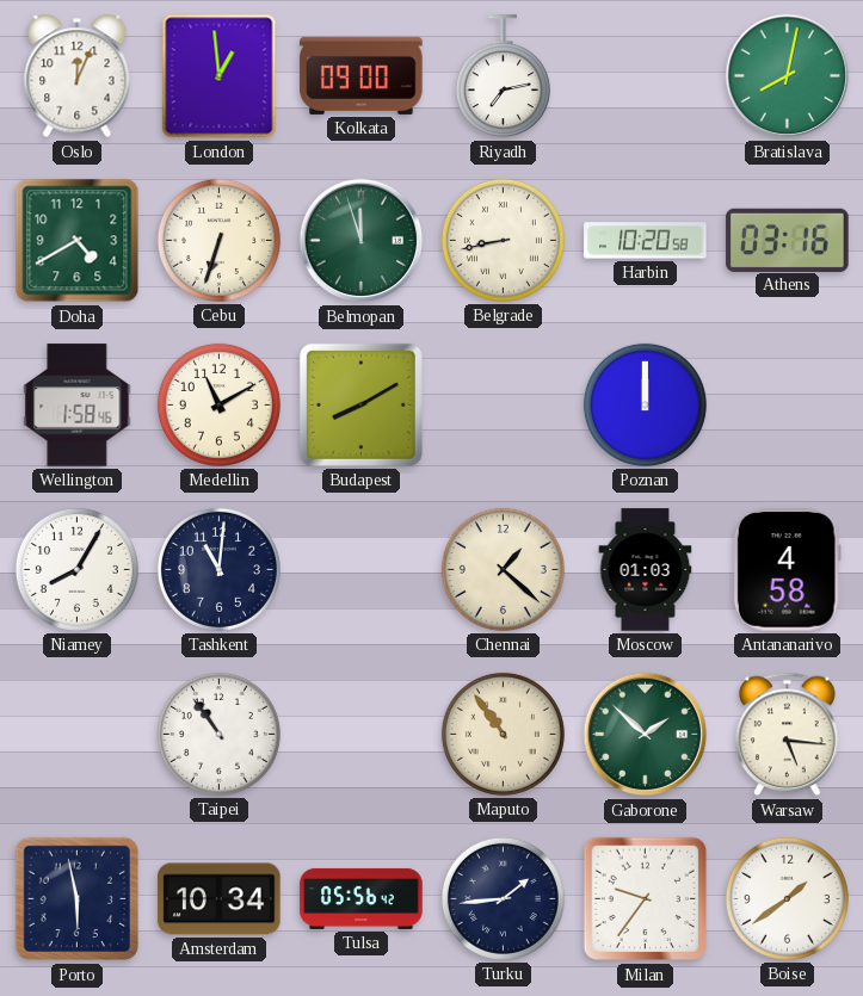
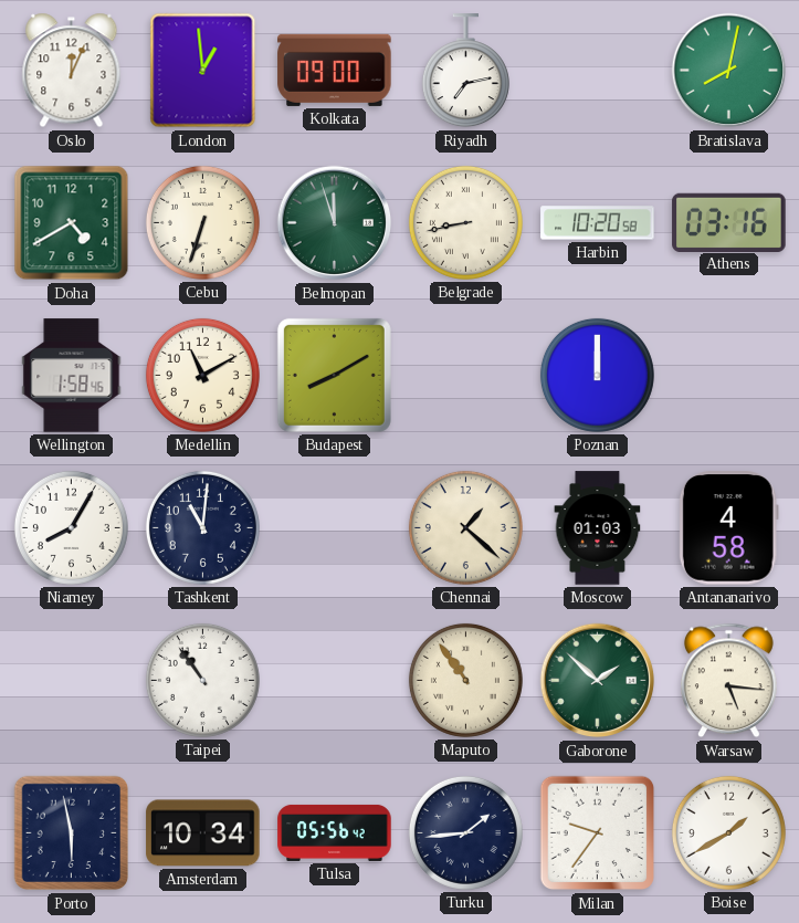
Boise: 1:39 -> 1:40
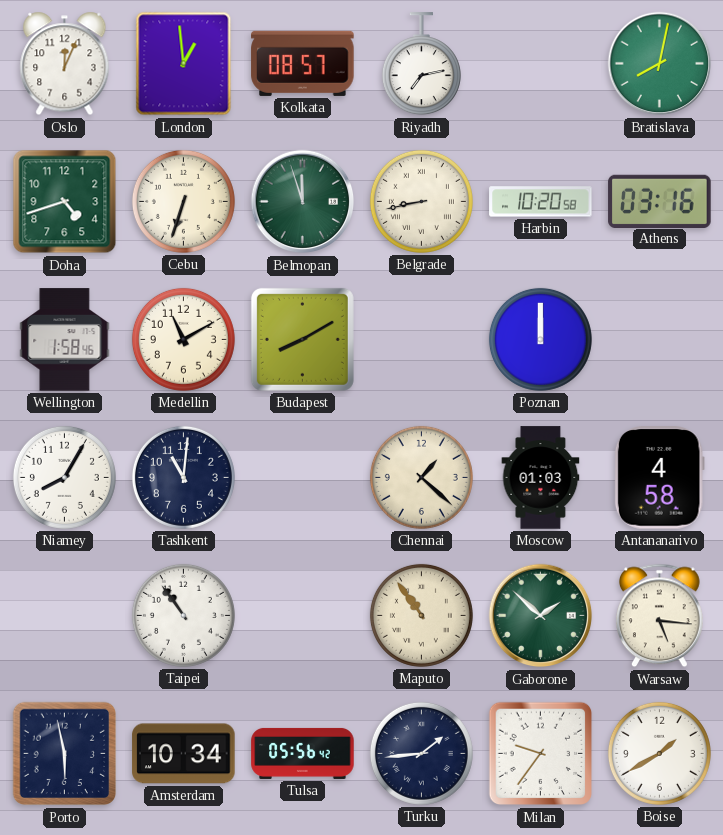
Kolkata: 09:00 -> 08:57
Doha: 4:40 -> 4:42
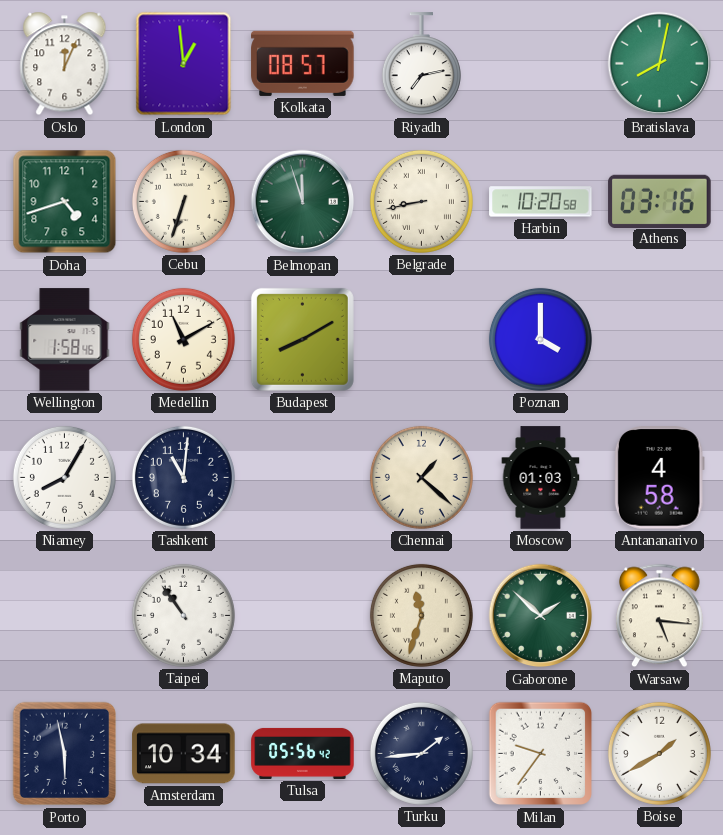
Poznan: 12:00 -> 4:00
Maputo: 10:54 -> 11:33
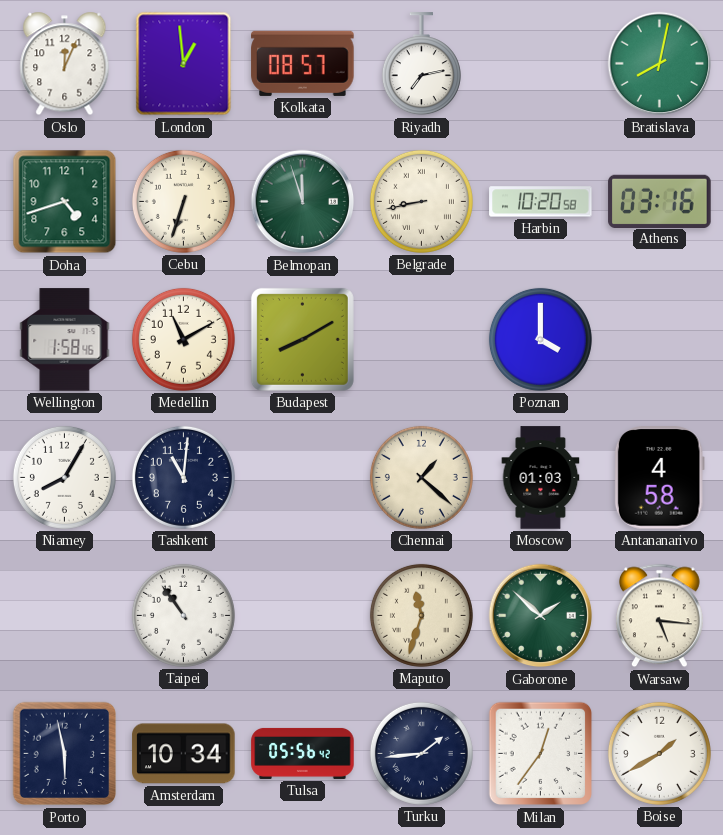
Milan: 9:36 -> 12:36
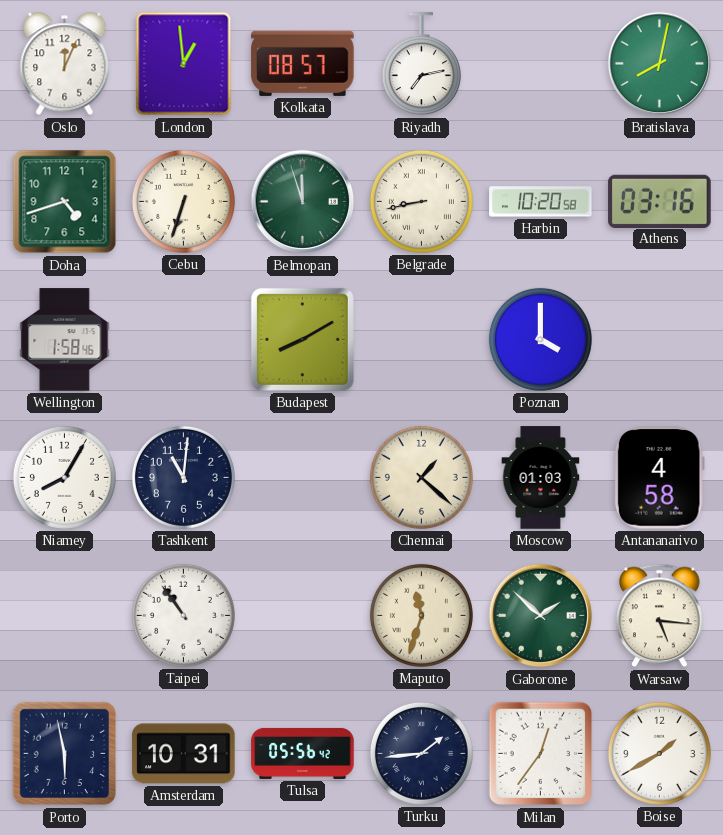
Medellin: 11:10 -> none
Amsterdam: 10:34 -> 10:31
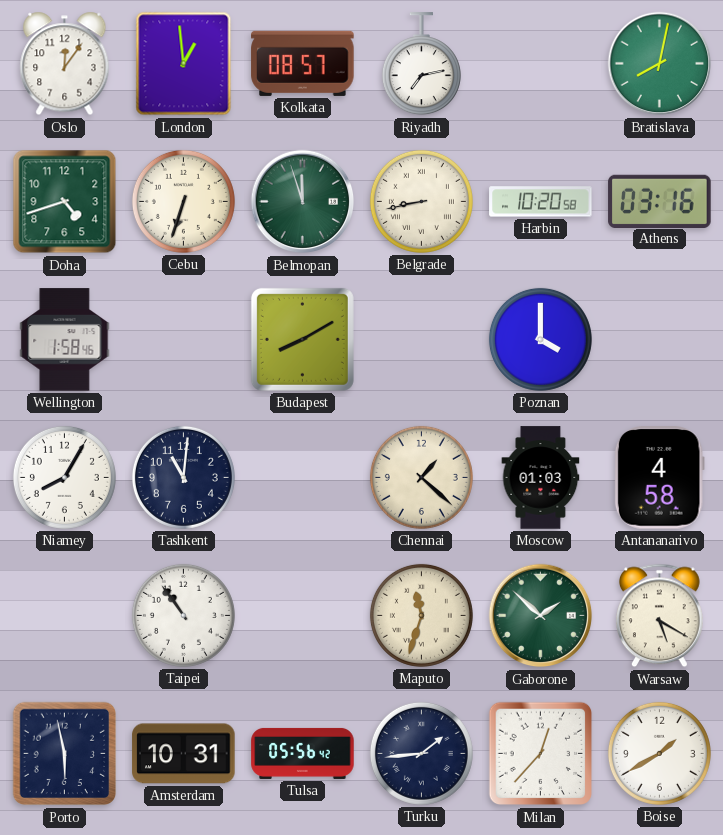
Oslo: 12:04 -> 12:06
Warsaw: 5:16 -> 5:20
Milan: 12:36 -> 12:37
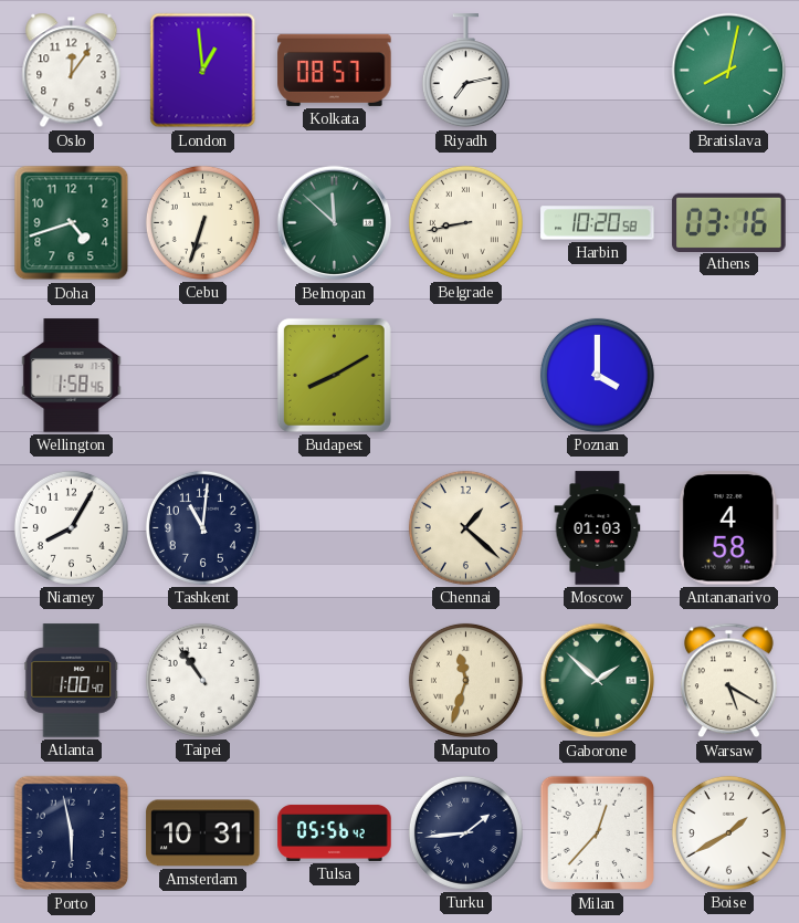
Belmopan: 11:57 -> 11:52
Atlanta: none -> 1:00
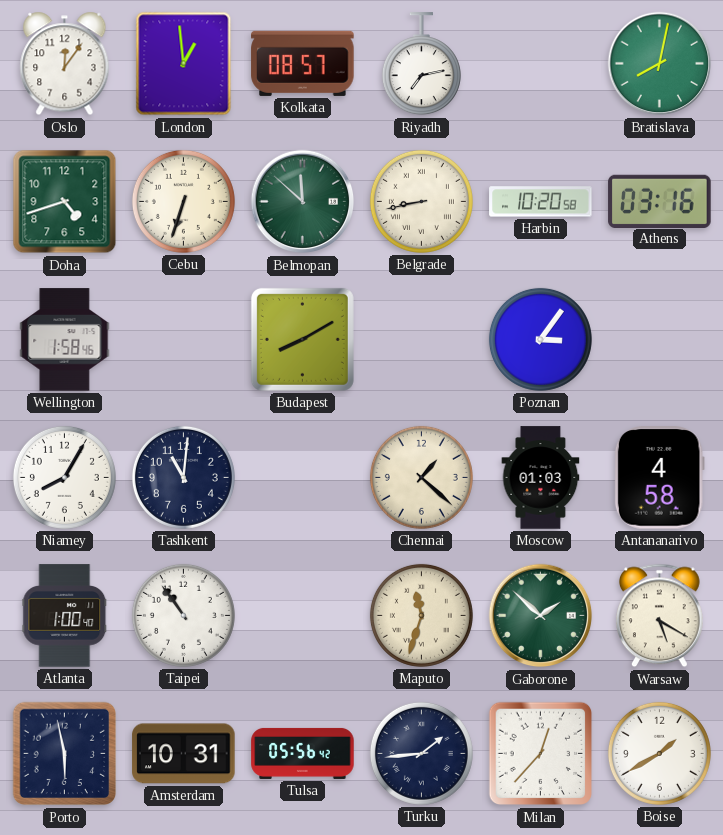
Poznan: 4:00 -> 3:06
